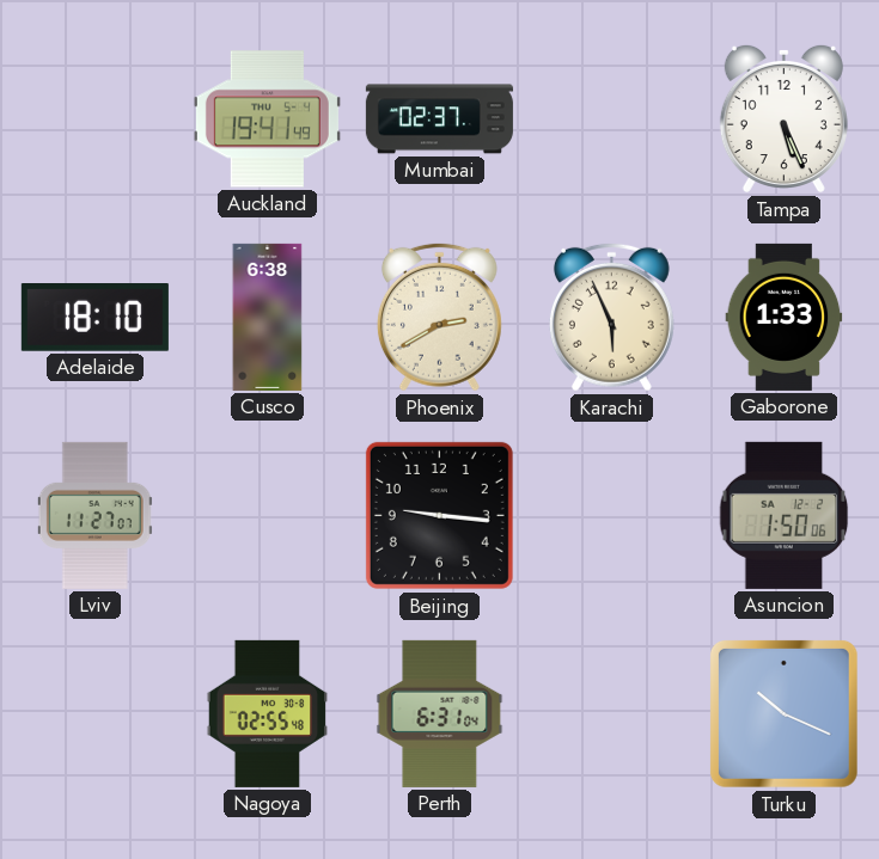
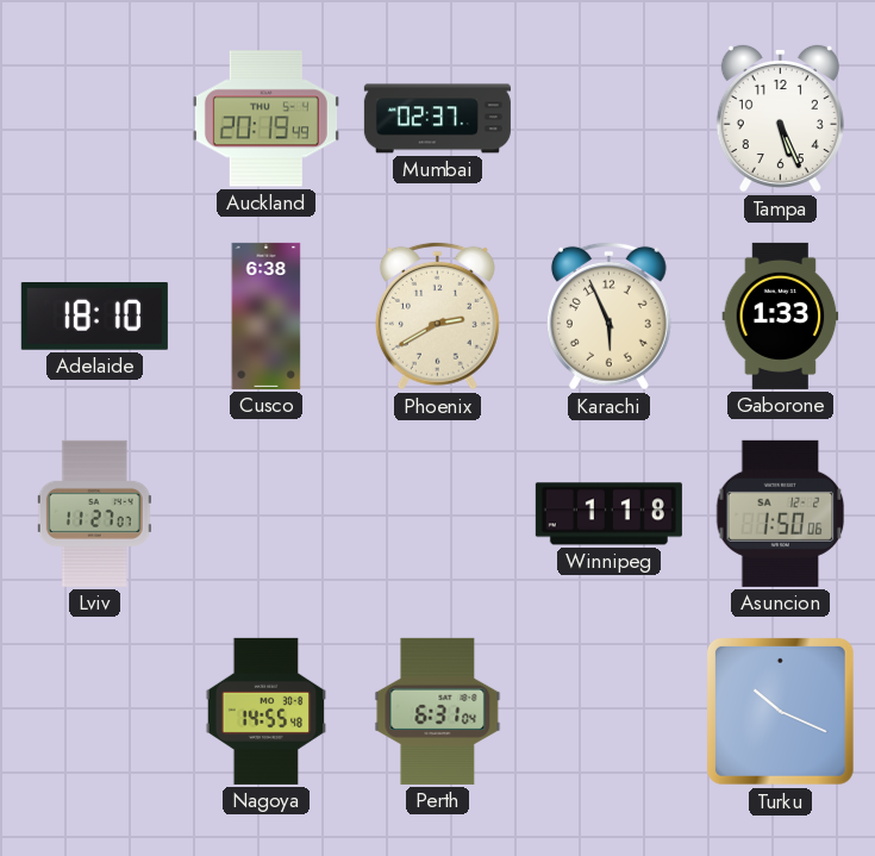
Auckland: 19:41 -> 20:19
Beijing: 9:16 -> none
Winnipeg: none -> 1:18
Nagoya: 02:55 -> 14:55
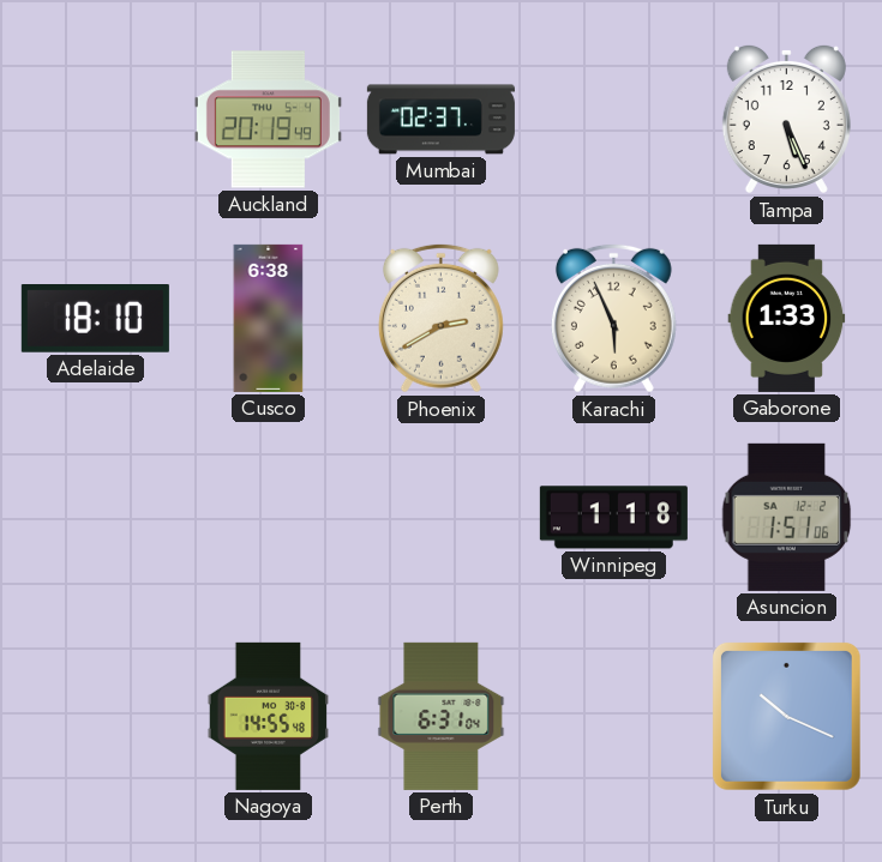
Lviv: 11:27 -> none
Asuncion: 1:50 -> 1:51
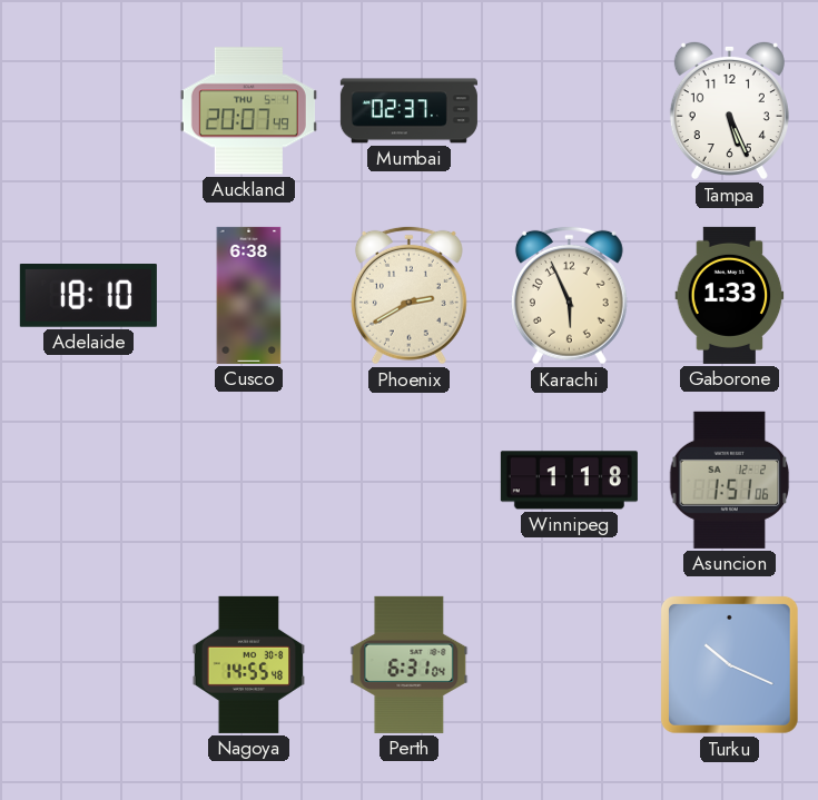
Auckland: 20:19 -> 20:07
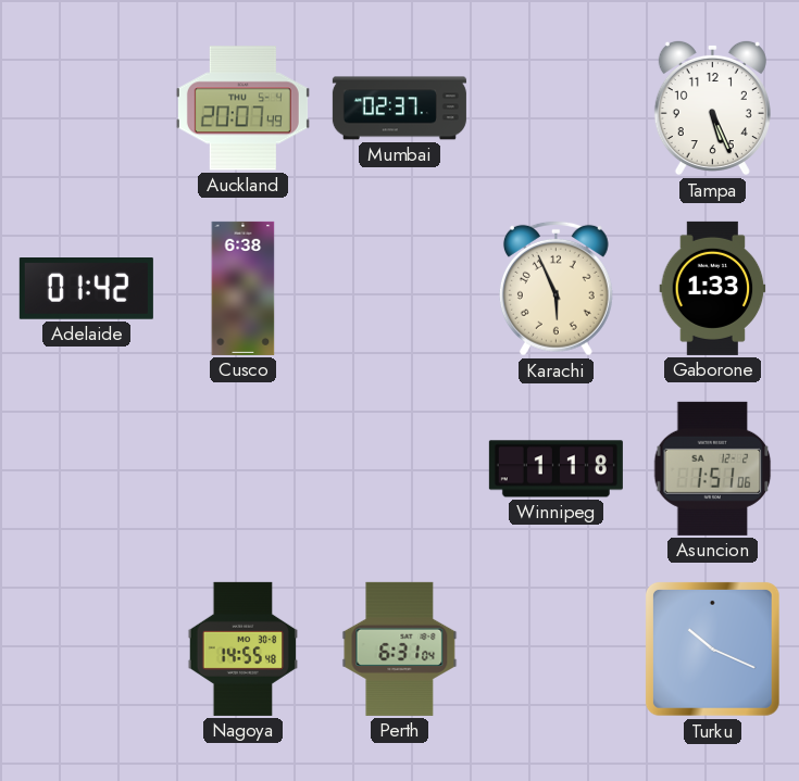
Adelaide: 18:10 -> 01:42
Phoenix: 2:40 -> none
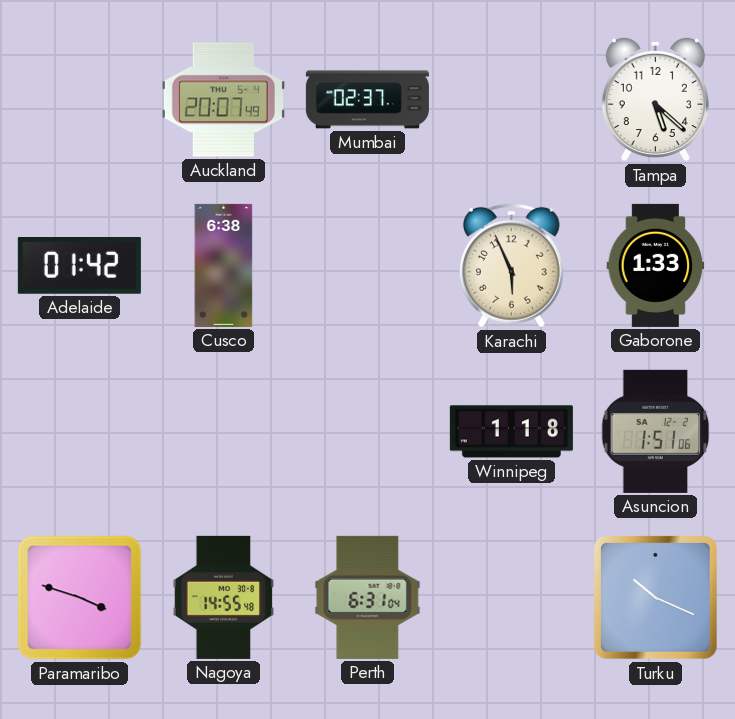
Tampa: 5:26 -> 5:22
Paramaribo: none -> 3:48
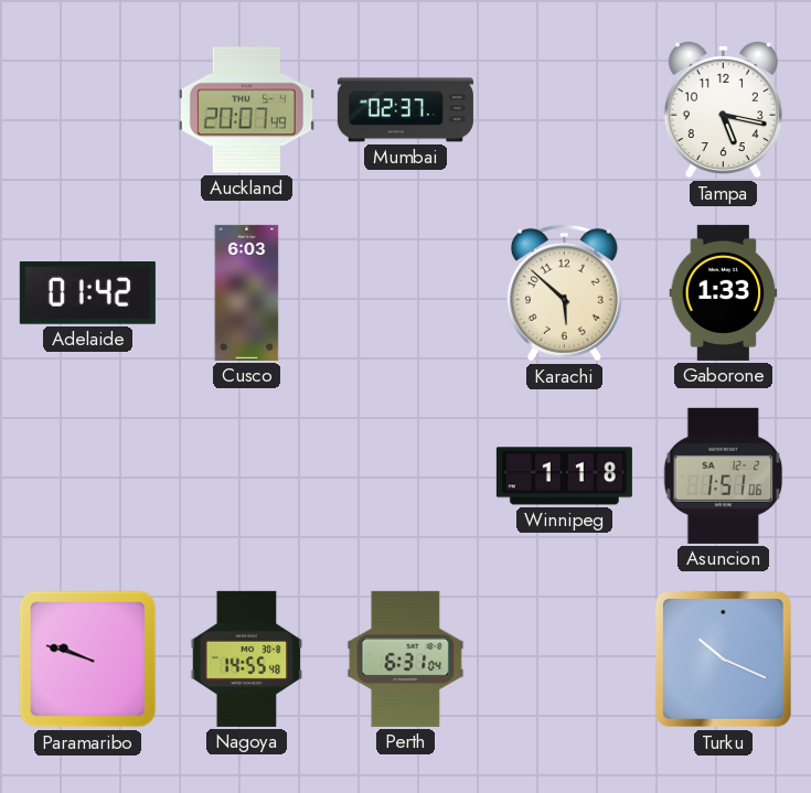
Tampa: 5:22 -> 5:17
Cusco: 6:38 -> 6:03
Karachi: 5:56 -> 5:52
Paramaribo: 3:48 -> 9:48
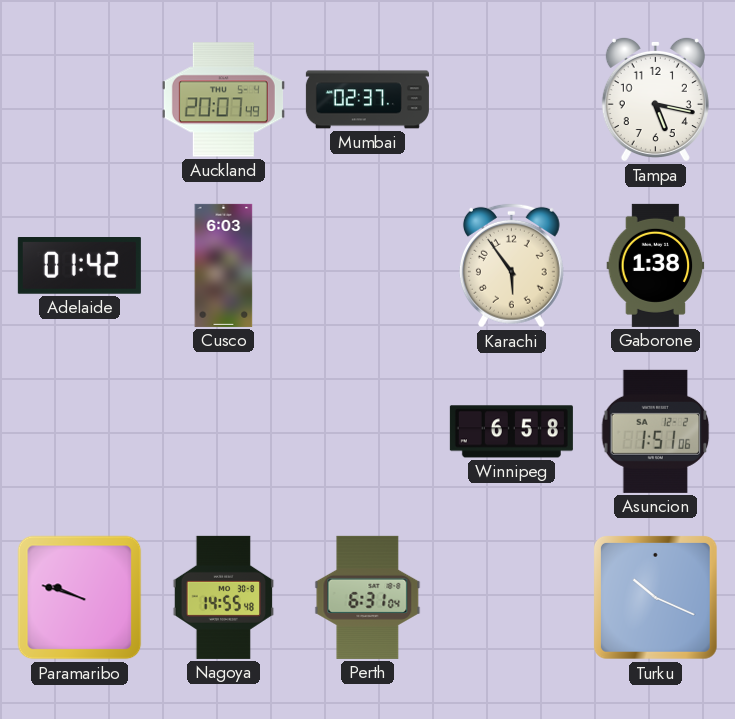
Karachi: 5:52 -> 5:54
Gaborone: 1:33 -> 1:38
Winnipeg: 1:18 -> 6:58
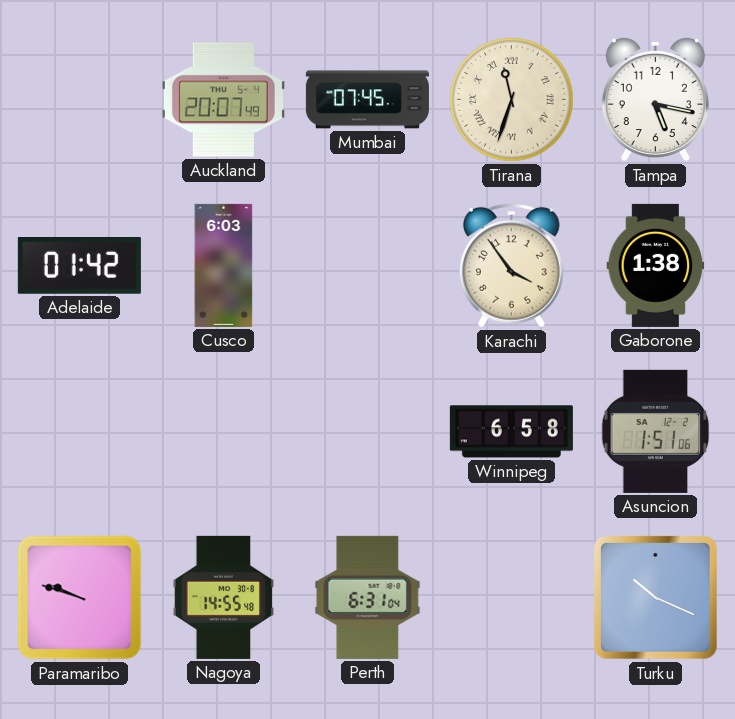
Mumbai: 02:37 -> 07:45
Tirana: none -> 11:33
Karachi: 5:54 -> 3:54
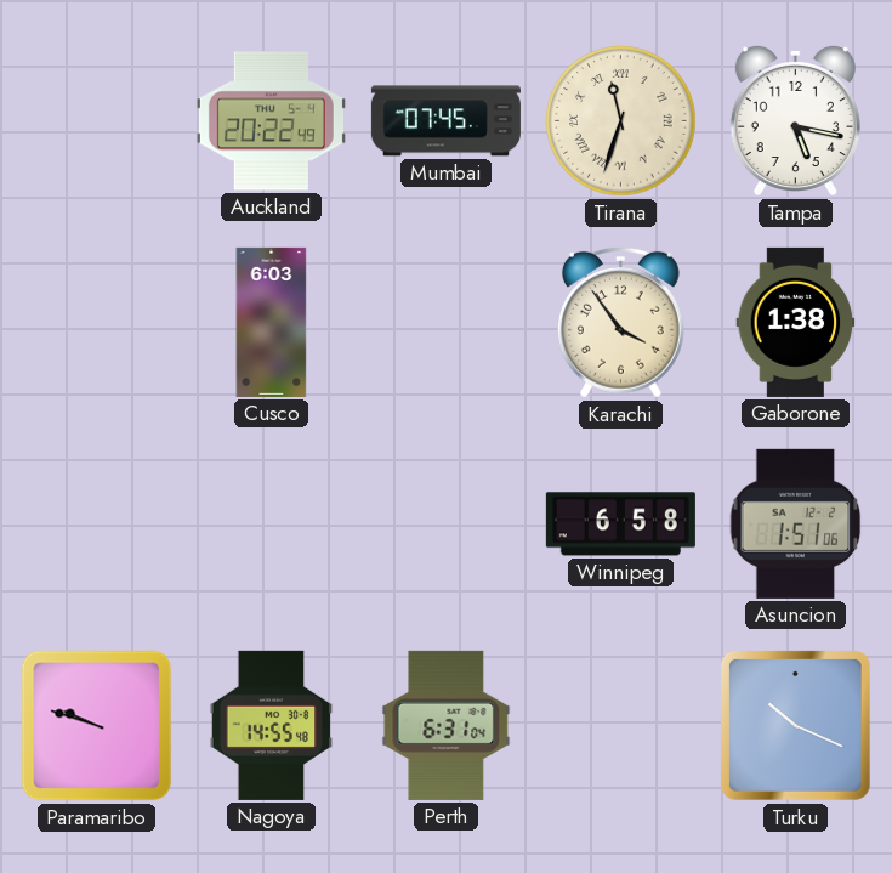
Auckland: 20:07 -> 20:22
Adelaide: 01:42 -> none
